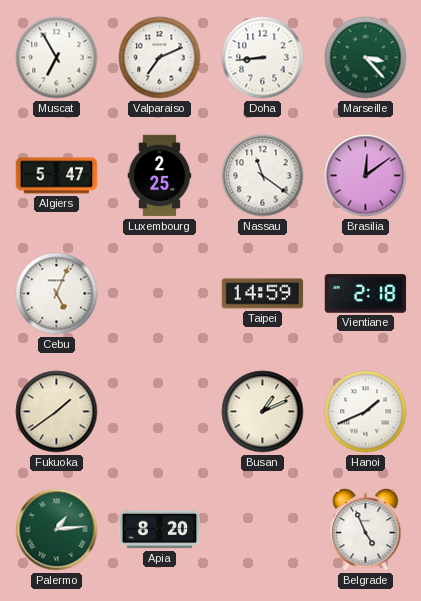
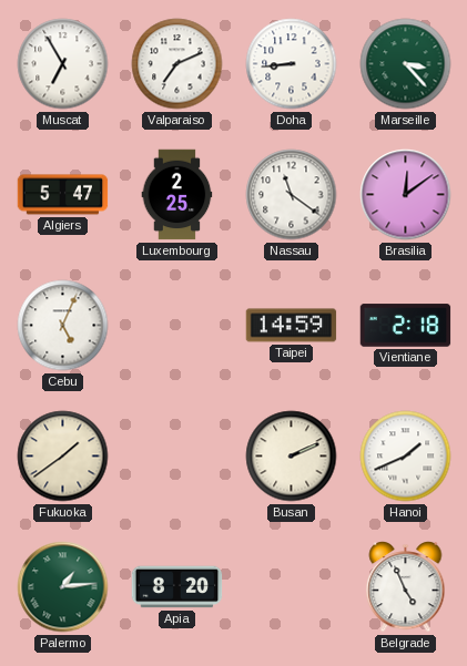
Busan: 1:11 -> 2:11
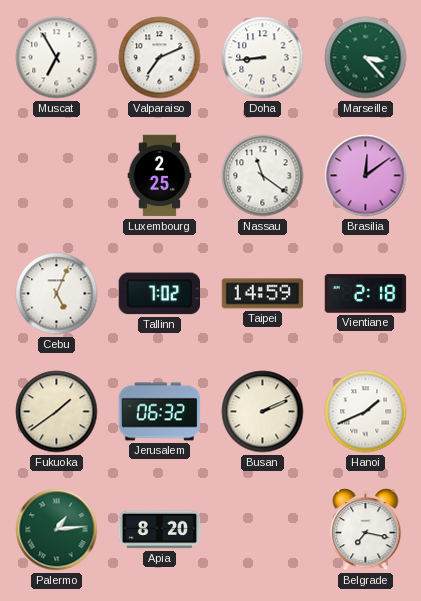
Algiers: 5:47 -> none
Tallinn: none -> 7:02
Jerusalem: none -> 06:32
Belgrade: 4:56 -> 7:17
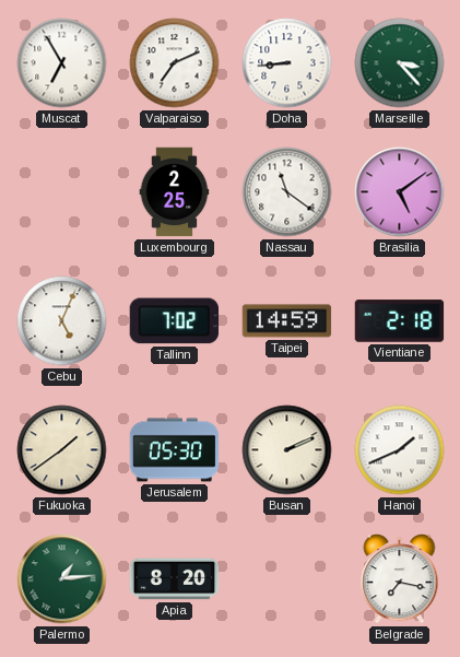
Brasilia: 12:09 -> 5:09
Jerusalem: 06:32 -> 05:30
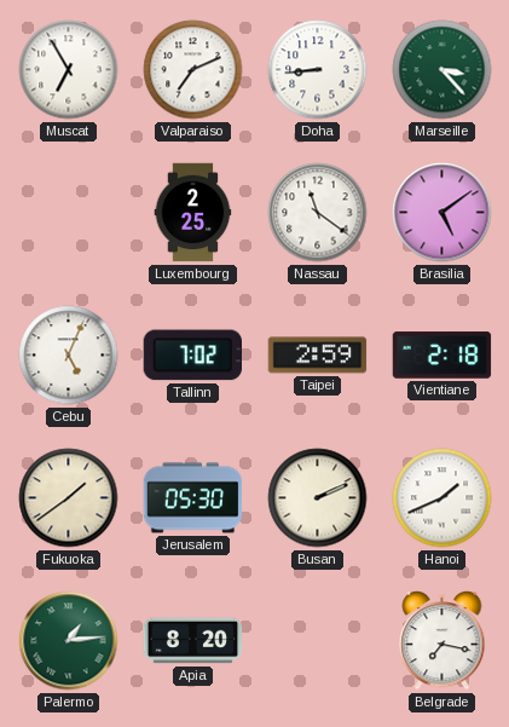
Taipei: 14:59 -> 2:59
